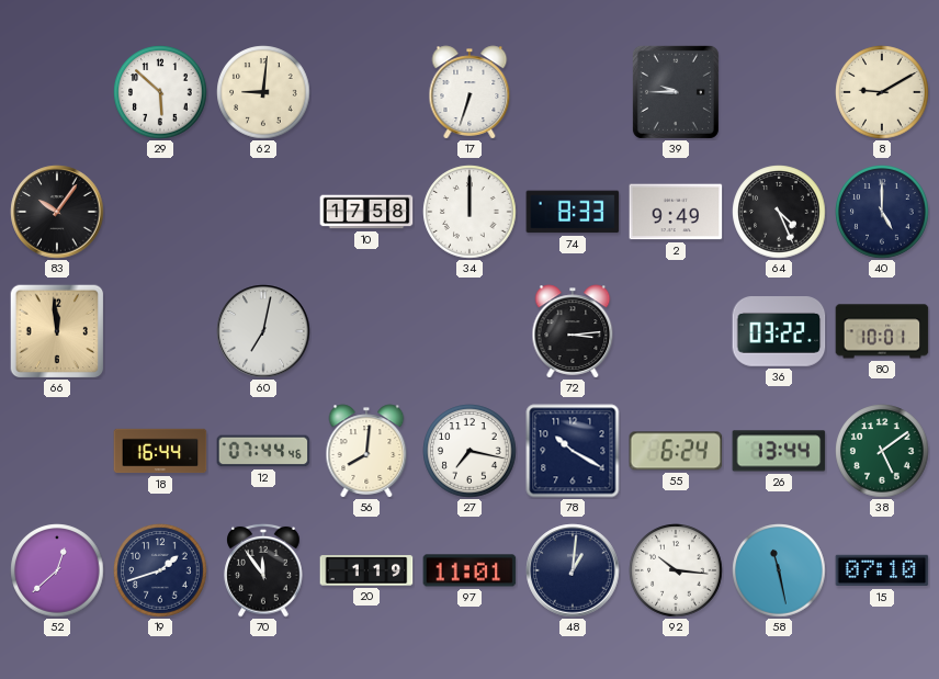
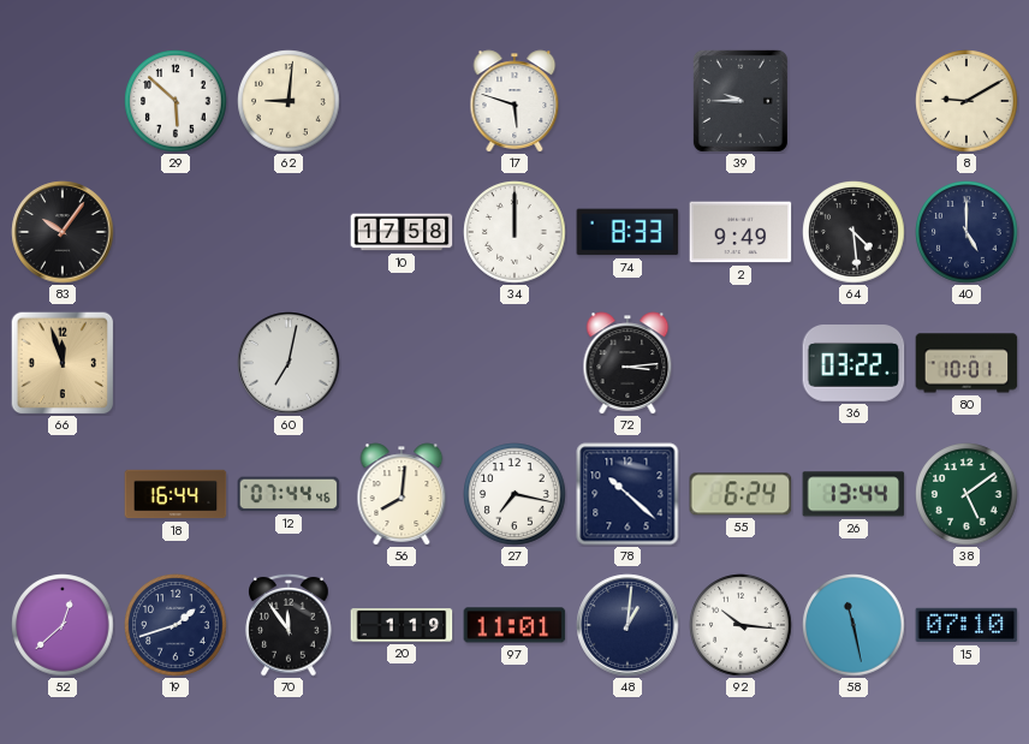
17: 6:33 -> 5:48
64: 4:26 -> 4:29
66: 11:59 -> 11:57
78: 10:20 -> 10:22
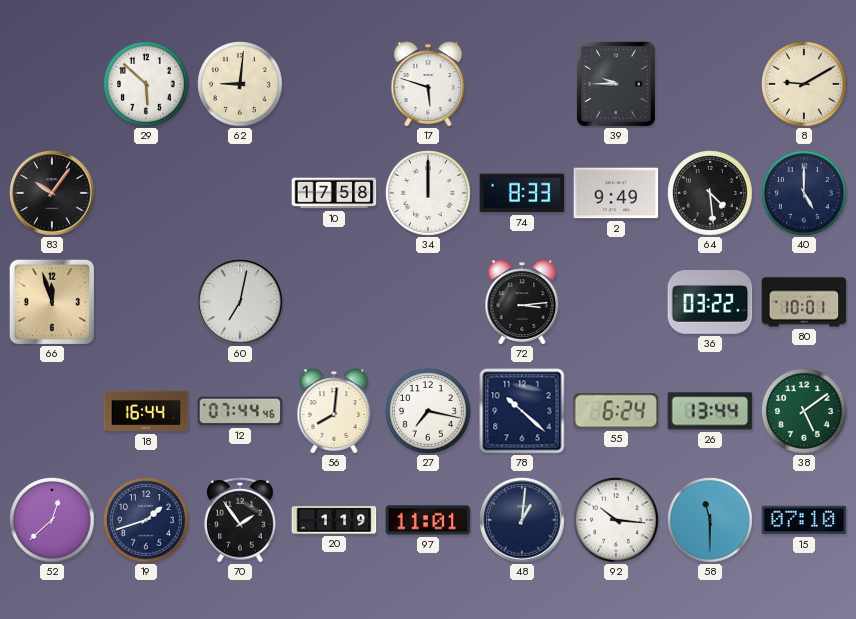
70: 11:54 -> 1:54
58: 11:28 -> 11:30
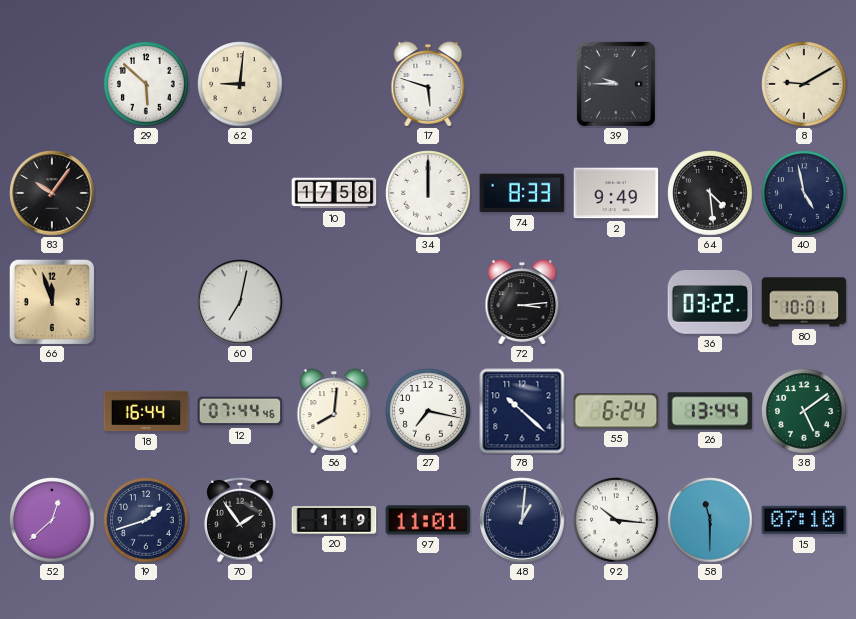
40: 5:00 -> 4:58
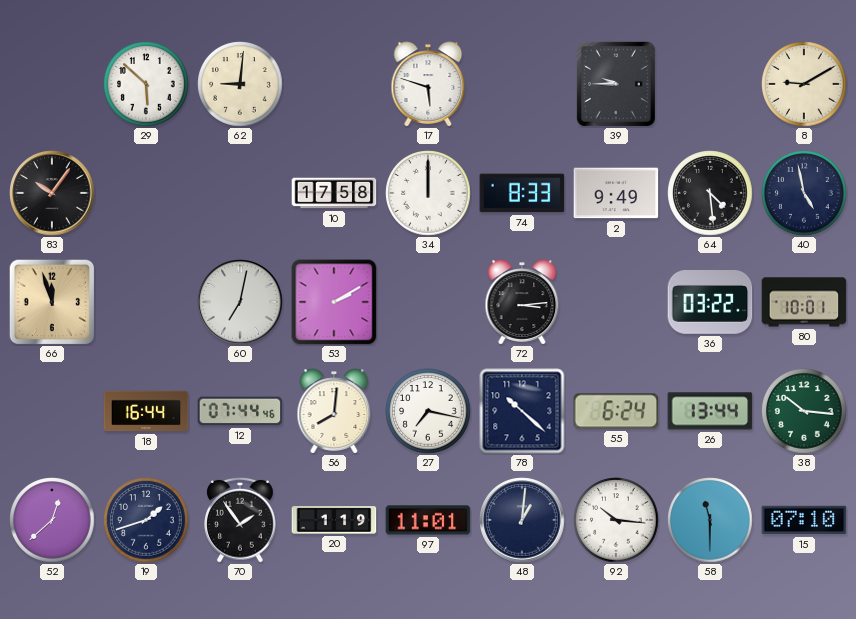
53: none -> 2:10
38: 5:09 -> 10:16
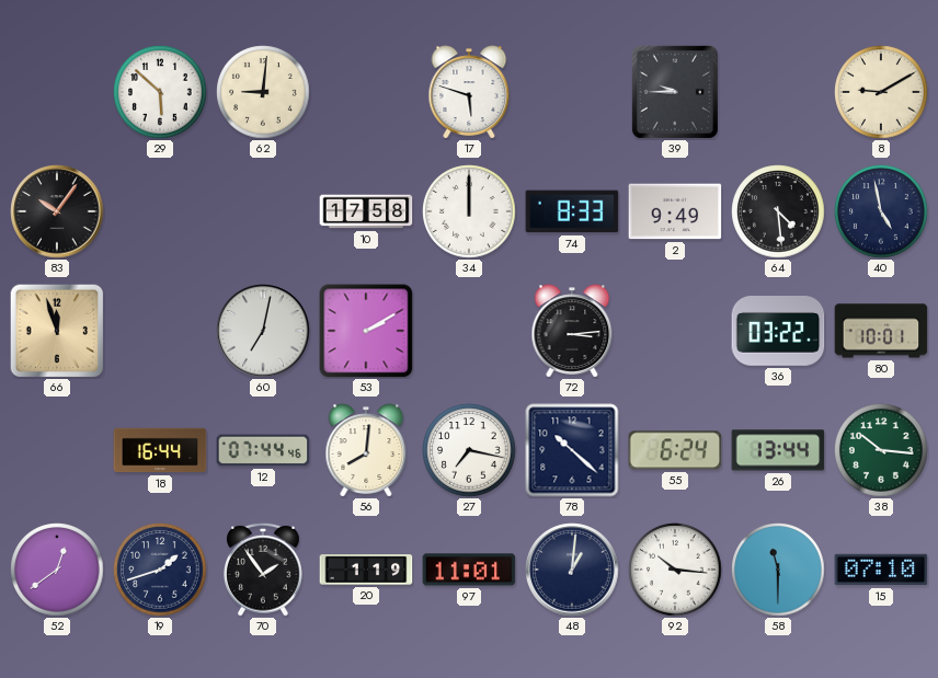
52: 12:38 -> 12:39
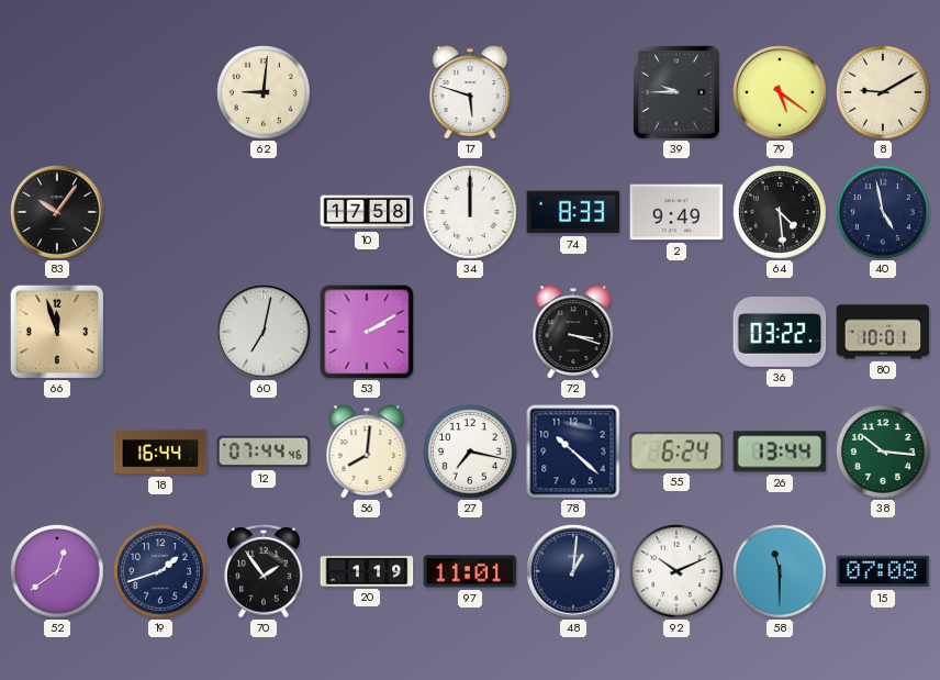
29: 5:52 -> none
79: none -> 5:21
72: 3:14 -> 3:18
92: 10:16 -> 10:11
15: 07:10 -> 07:08
